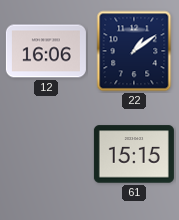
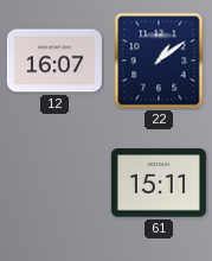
12: 16:06 -> 16:07
61: 15:15 -> 15:11
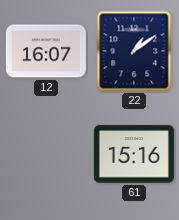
61: 15:11 -> 15:16
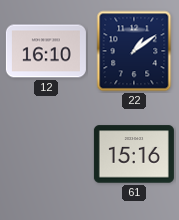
12: 16:07 -> 16:10
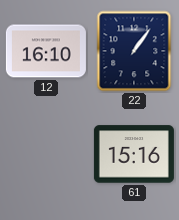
22: 1:09 -> 1:06
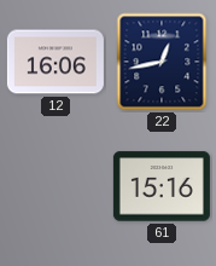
12: 16:10 -> 16:06
22: 1:06 -> 12:43
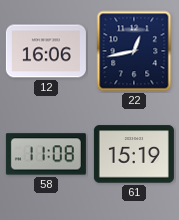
58: none -> 11:08
61: 15:16 -> 15:19
